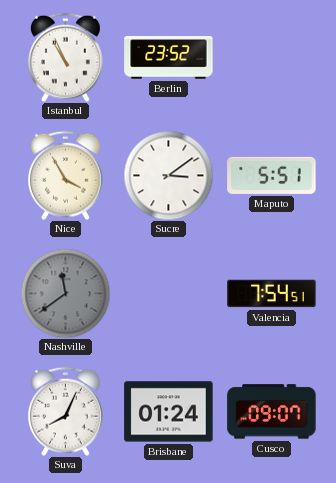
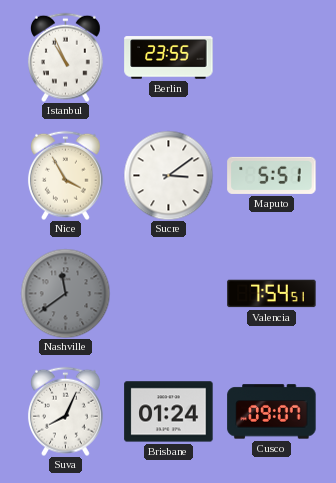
Berlin: 23:52 -> 23:55
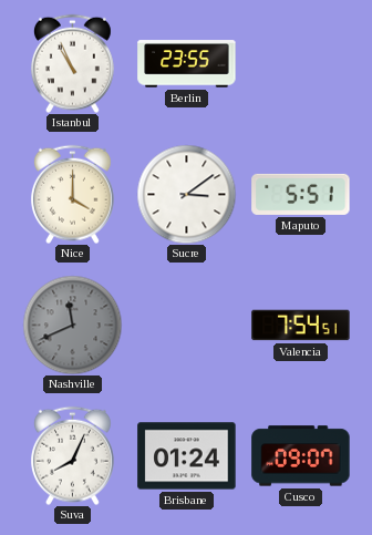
Nice: 3:55 -> 4:00
Nashville: 11:39 -> 11:41
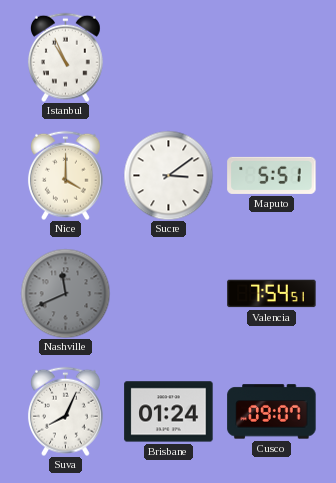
Berlin: 23:55 -> none
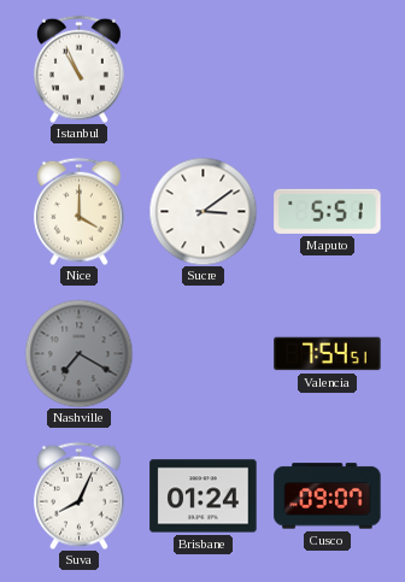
Nashville: 11:41 -> 7:20
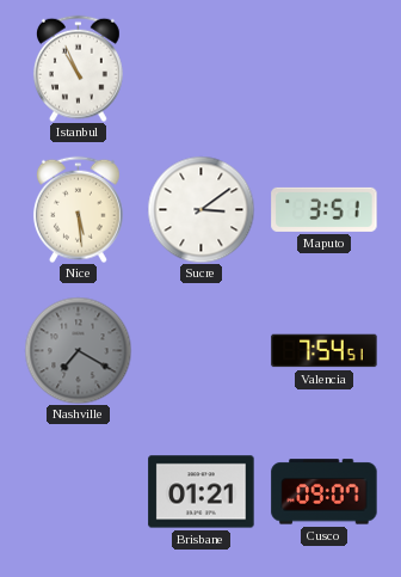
Nice: 4:00 -> 5:29
Maputo: 5:51 -> 3:51
Suva: 8:04 -> none
Brisbane: 01:24 -> 01:21
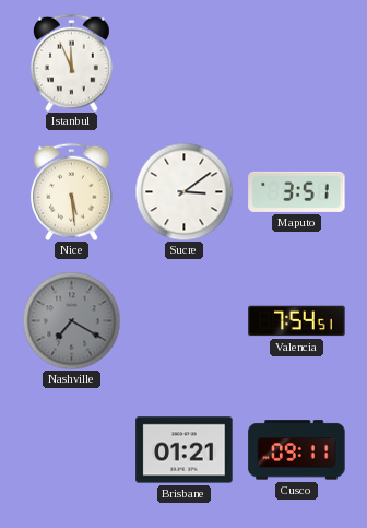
Istanbul: 10:56 -> 11:56
Cusco: 09:07 -> 09:11
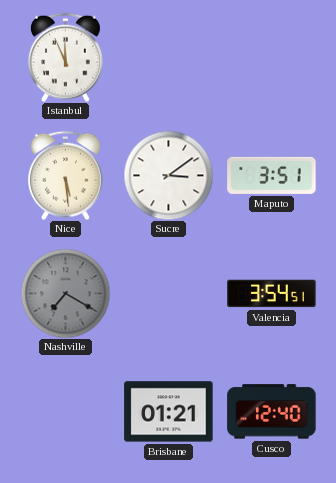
Valencia: 7:54 -> 3:54
Cusco: 09:11 -> 12:40
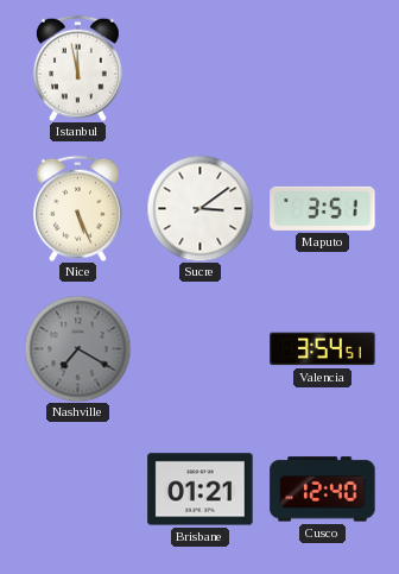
Istanbul: 11:56 -> 11:58
Nice: 5:29 -> 5:26
